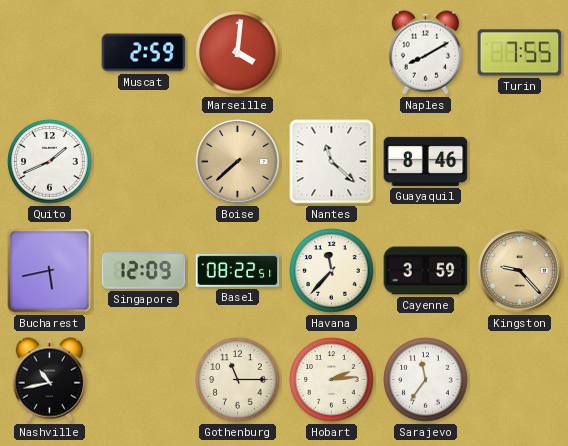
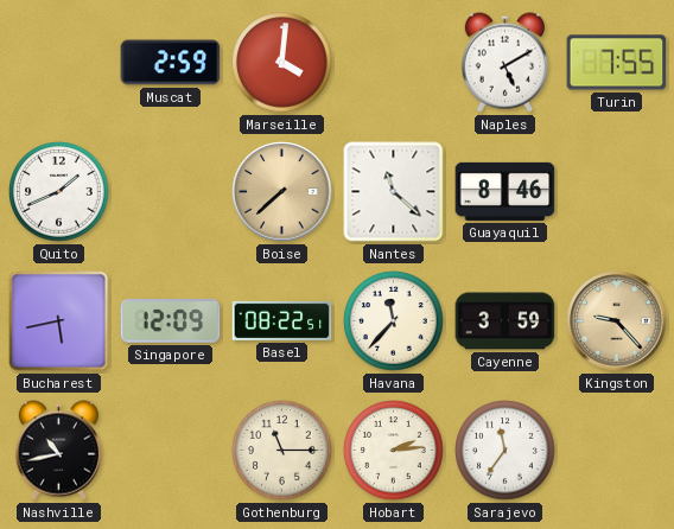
Naples: 8:10 -> 5:10
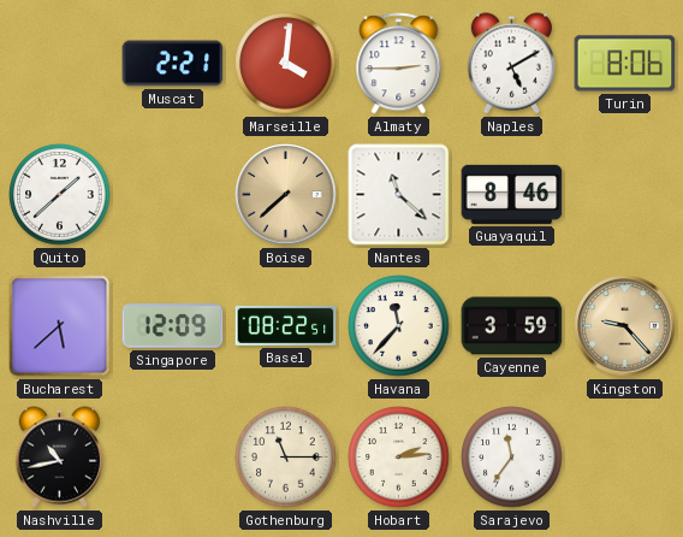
Muscat: 2:59 -> 2:21
Almaty: none -> 2:45
Turin: 7:55 -> 8:06
Quito: 1:41 -> 1:38
Bucharest: 5:43 -> 5:38
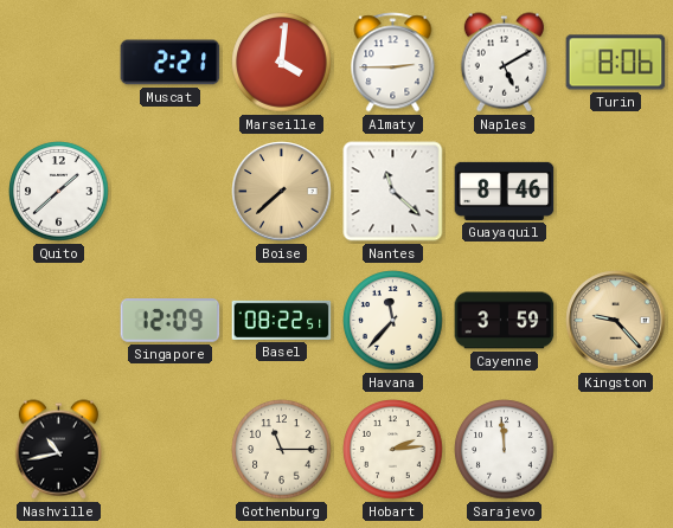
Bucharest: 5:38 -> none
Sarajevo: 11:36 -> 11:59
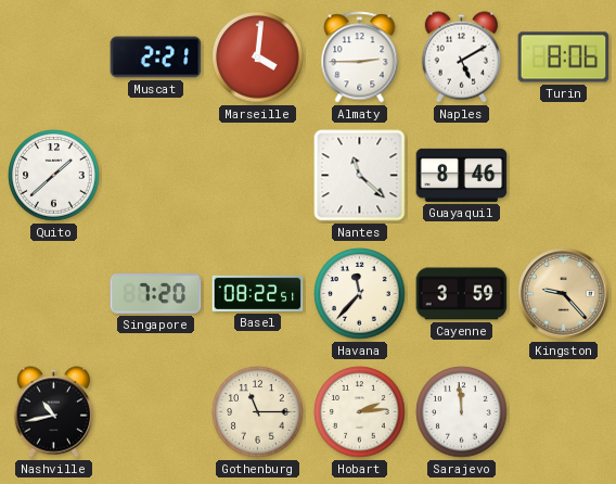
Boise: 7:38 -> none
Singapore: 12:09 -> 7:20
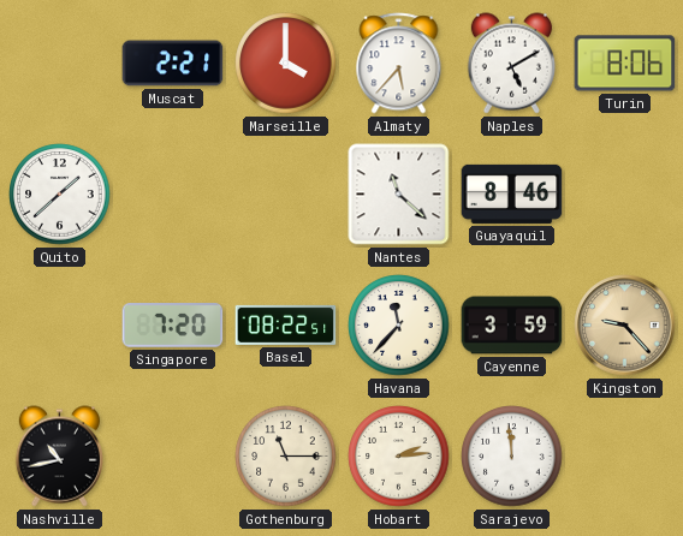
Marseille: 4:01 -> 4:00
Almaty: 2:45 -> 5:37
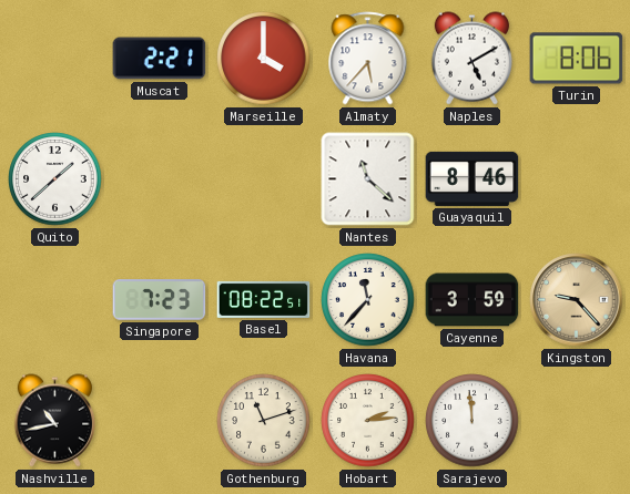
Singapore: 7:20 -> 7:23
Gothenburg: 11:15 -> 11:12
